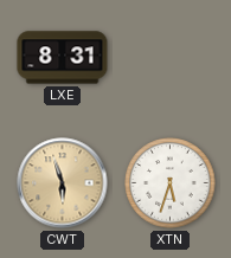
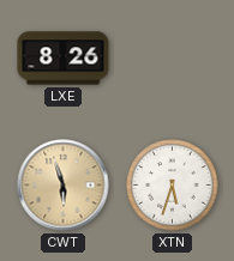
LXE: 8:31 -> 8:26
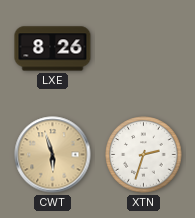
XTN: 5:33 -> 2:33
